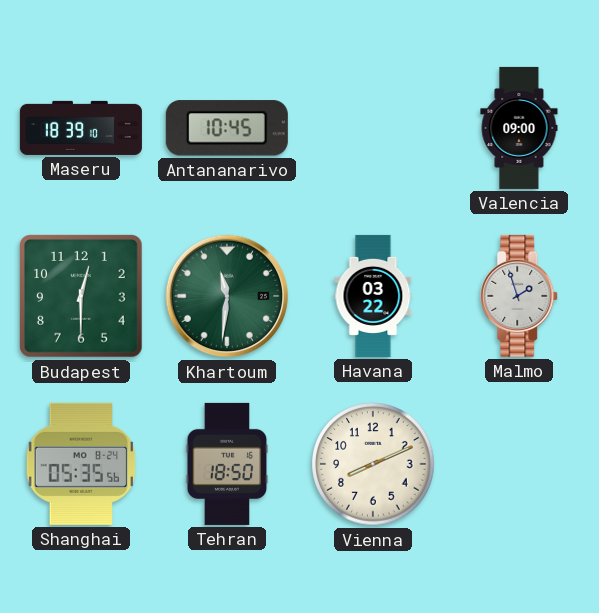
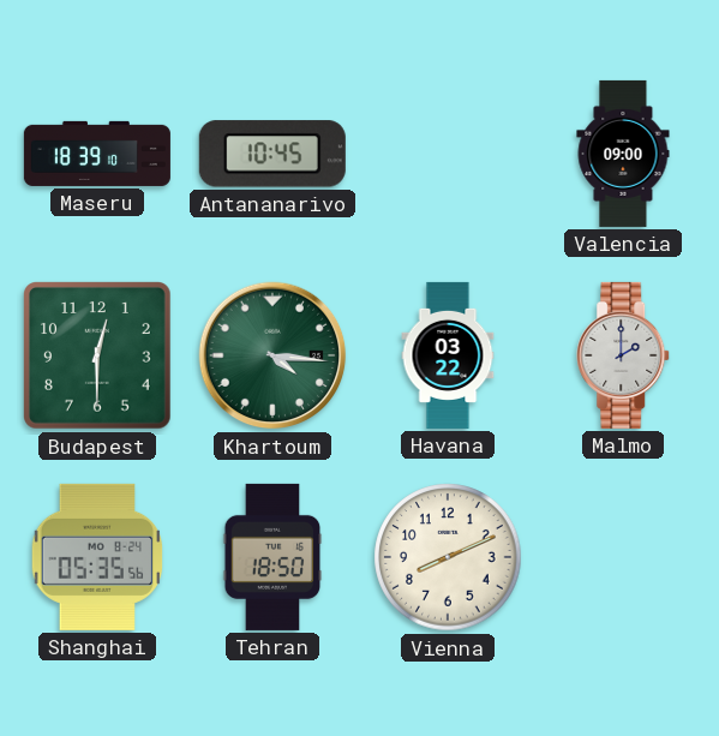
Khartoum: 11:31 -> 4:16
Malmo: 1:57 -> 2:00
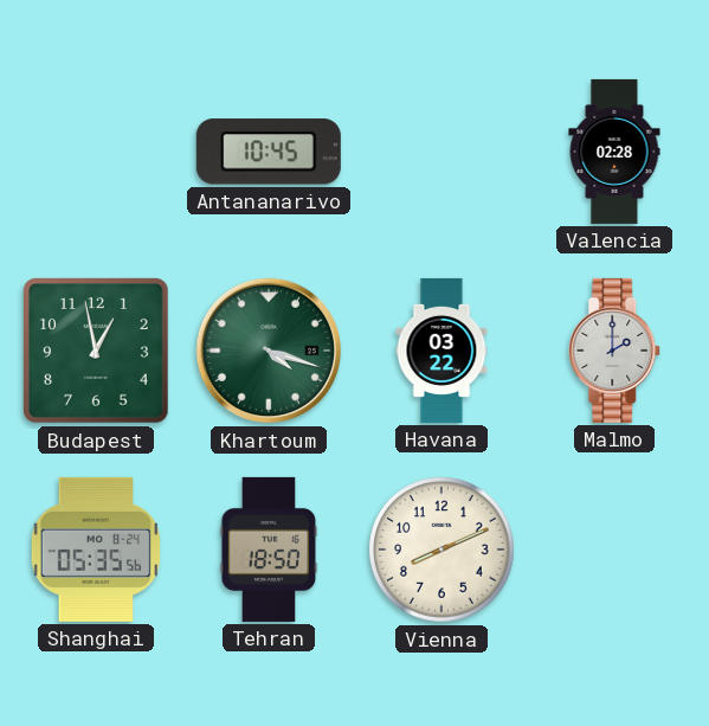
Maseru: 18:39 -> none
Valencia: 09:00 -> 02:28
Budapest: 12:30 -> 12:58
Khartoum: 4:16 -> 4:18
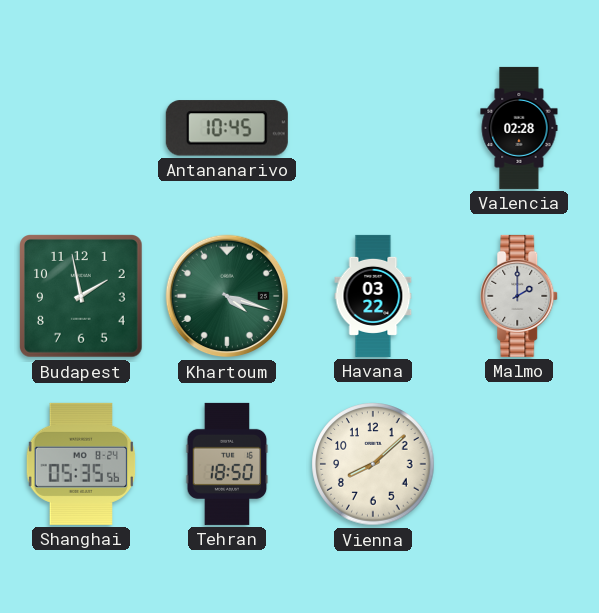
Budapest: 12:58 -> 1:58
Vienna: 8:11 -> 8:08
